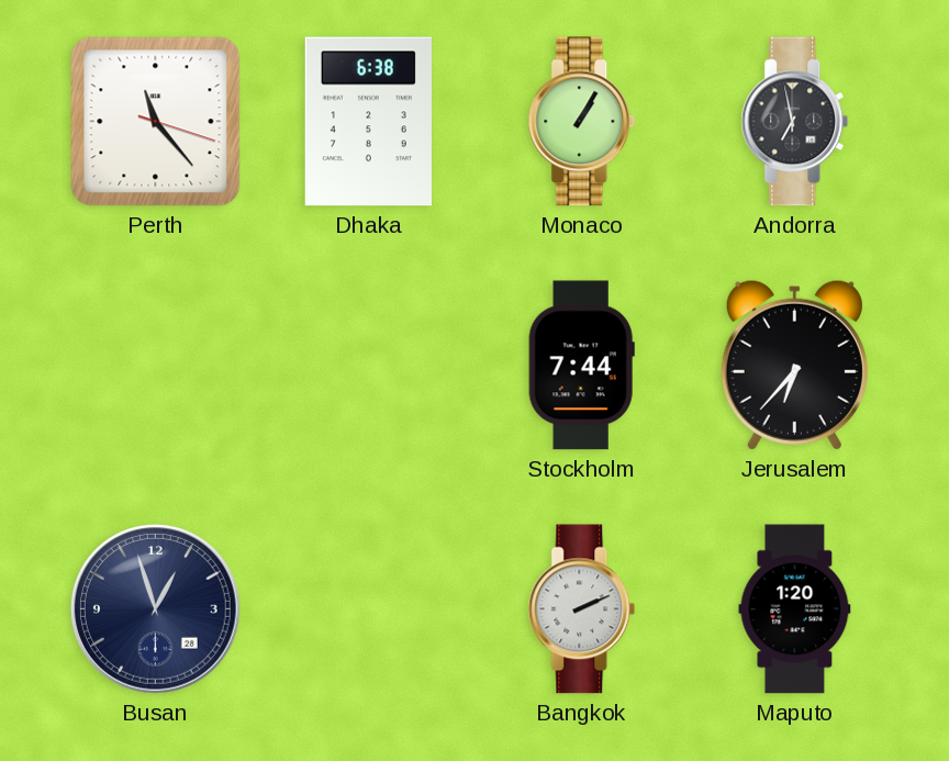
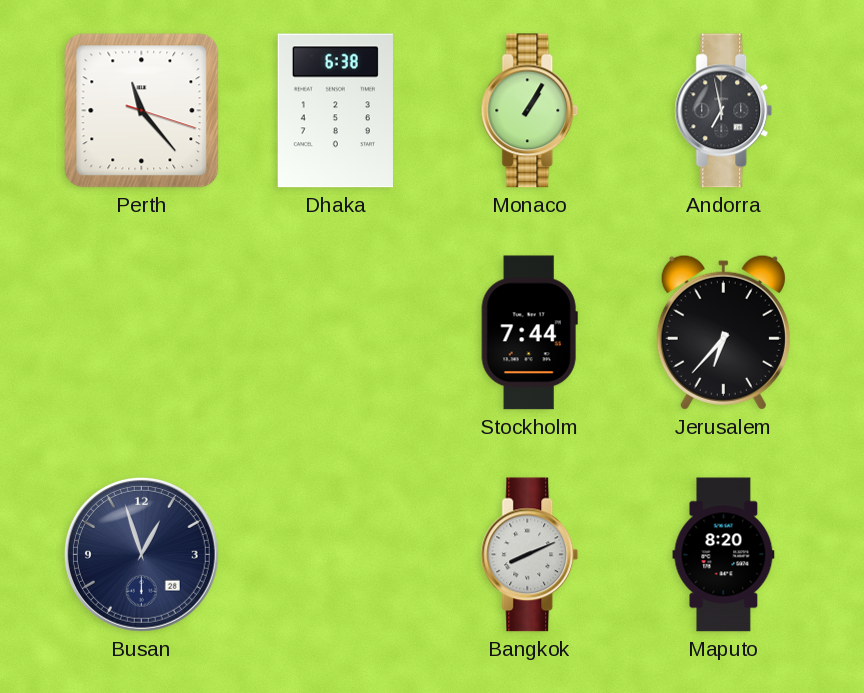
Bangkok: 2:11 -> 8:11
Maputo: 1:20 -> 8:20
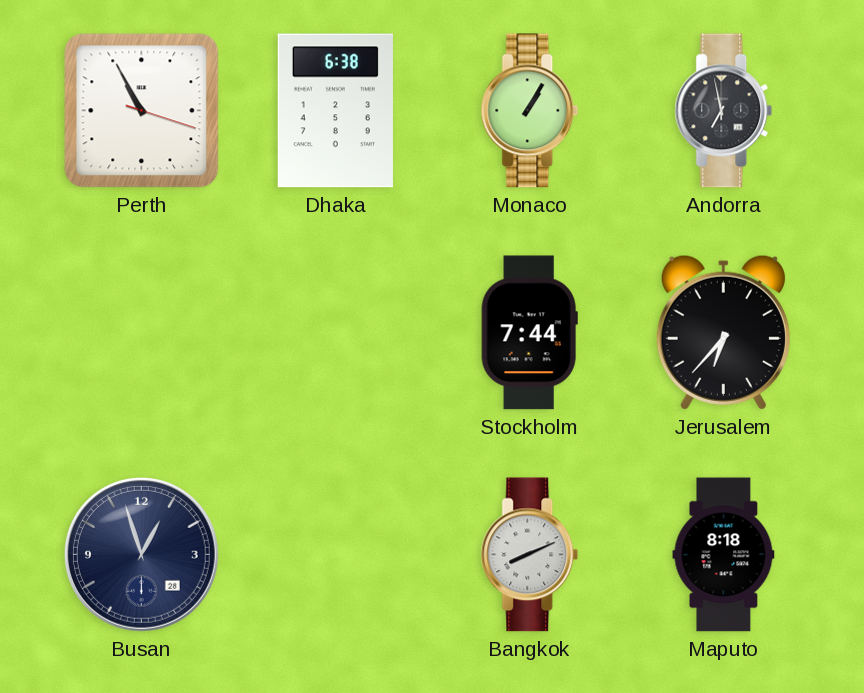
Perth: 11:23 -> 10:55
Maputo: 8:20 -> 8:18
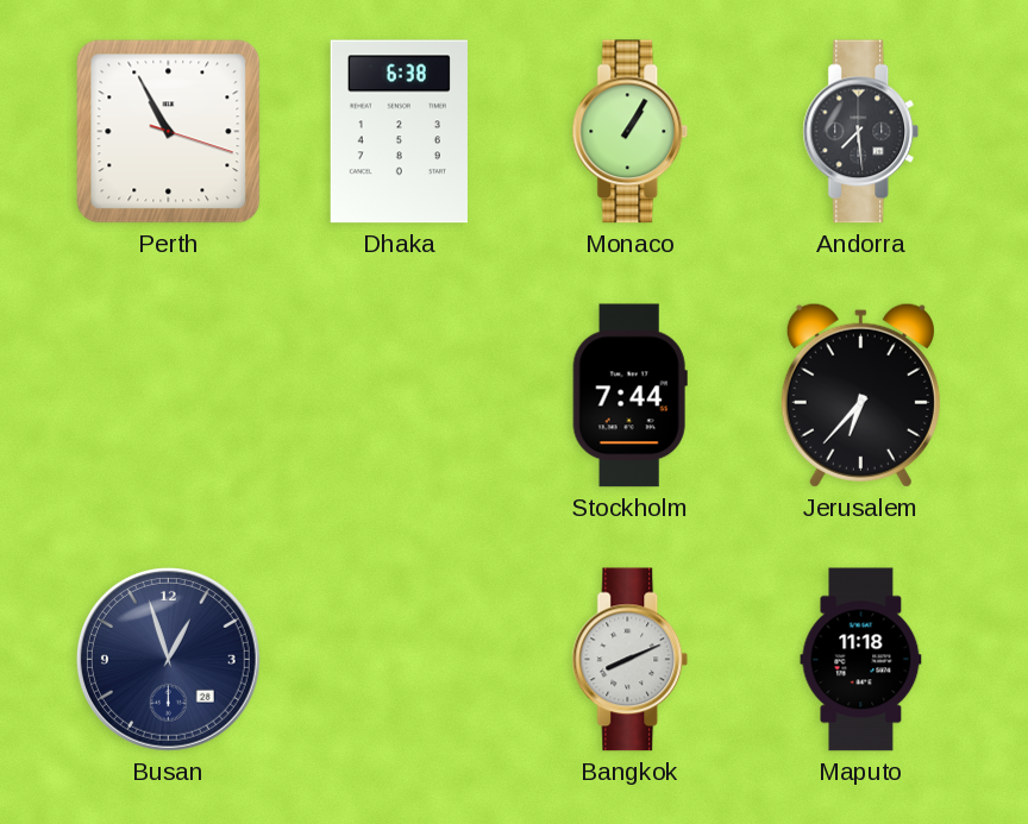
Andorra: 6:58 -> 7:29
Maputo: 8:18 -> 11:18
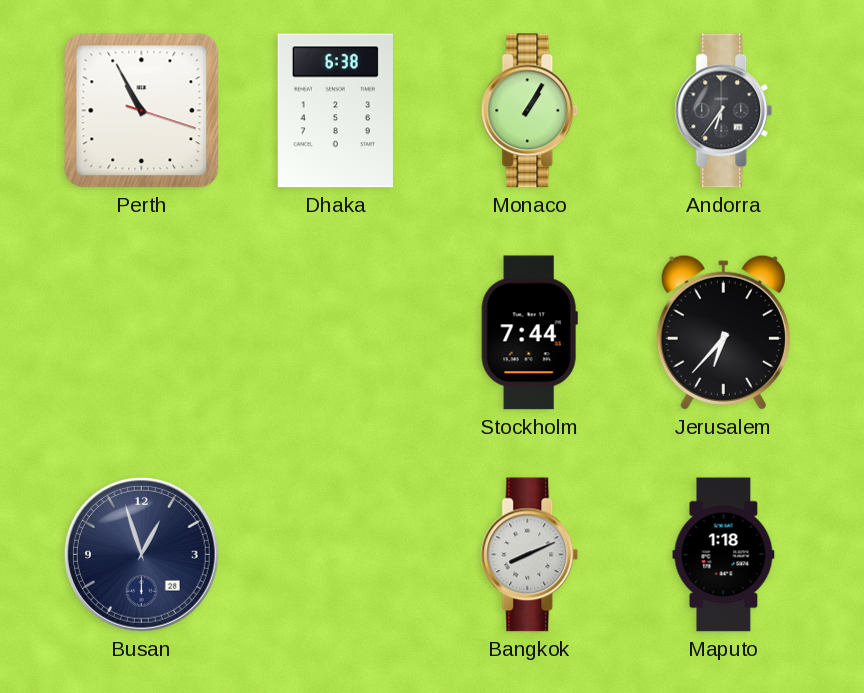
Andorra: 7:29 -> 6:36
Maputo: 11:18 -> 1:18
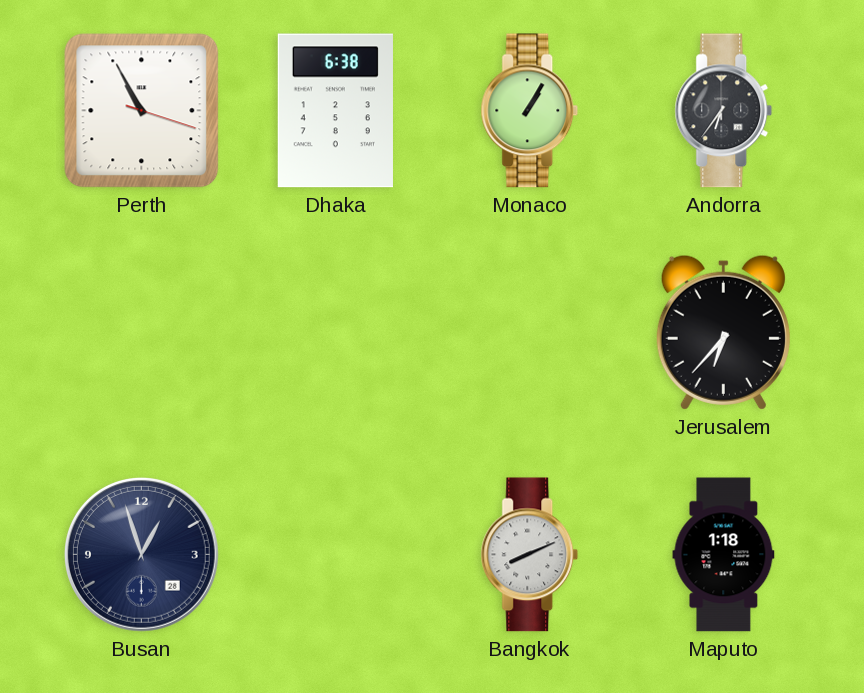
Stockholm: 7:44 -> none
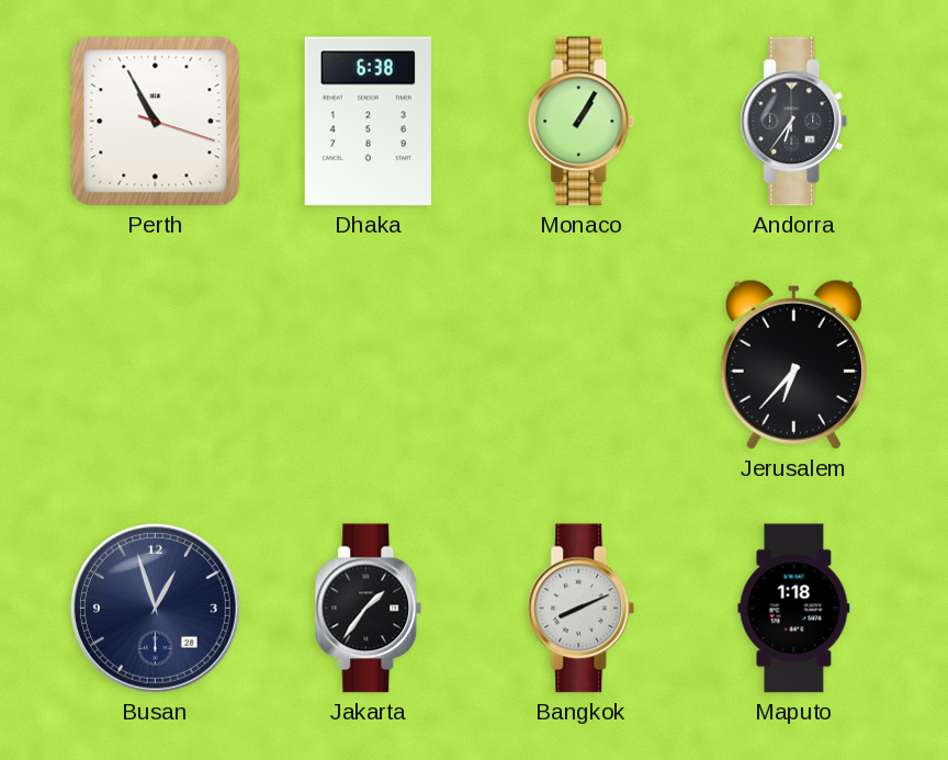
Jakarta: none -> 1:36
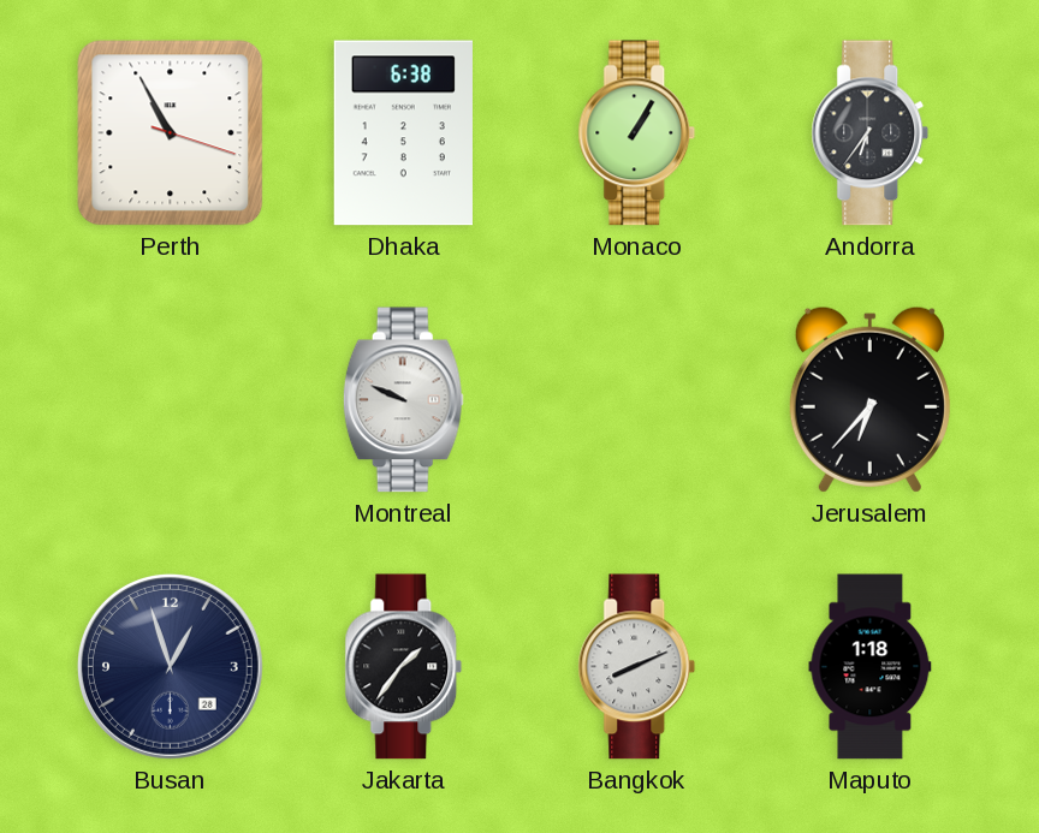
Montreal: none -> 9:49
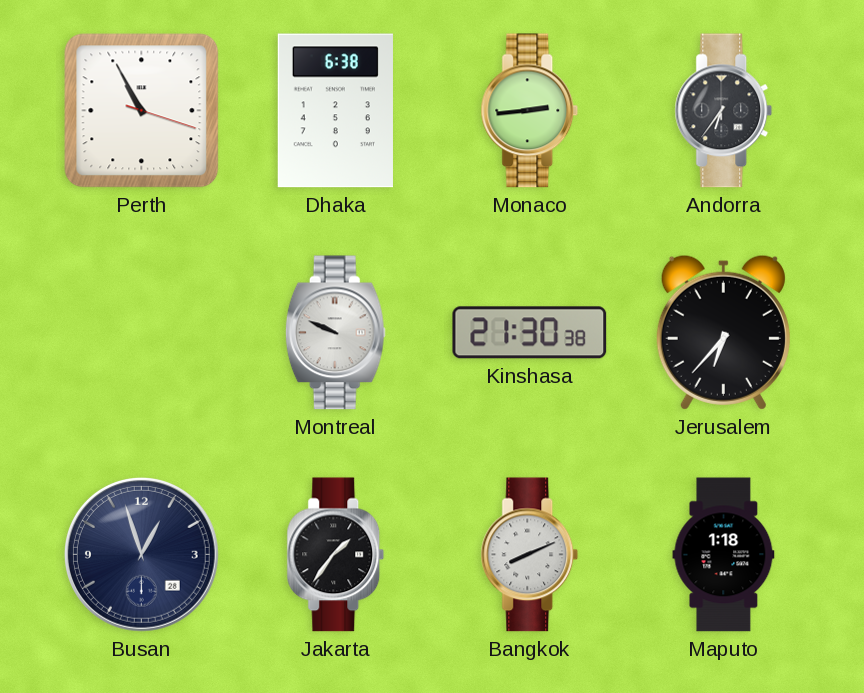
Monaco: 1:05 -> 2:44
Kinshasa: none -> 21:30
